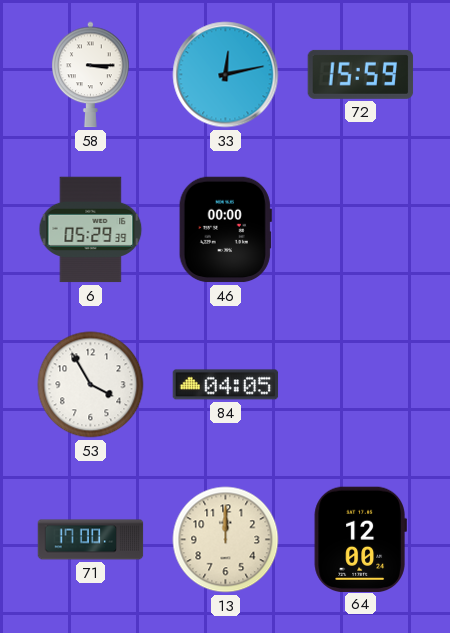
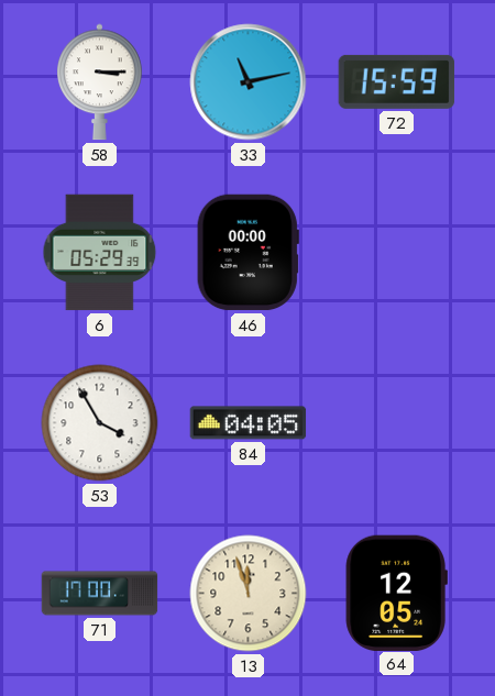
33: 12:13 -> 11:13
13: 12:00 -> 11:57
64: 12:00 -> 12:05
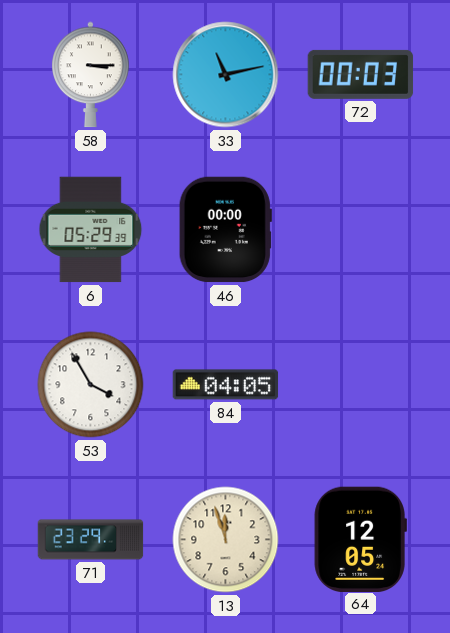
72: 15:59 -> 00:03
71: 17:00 -> 23:29
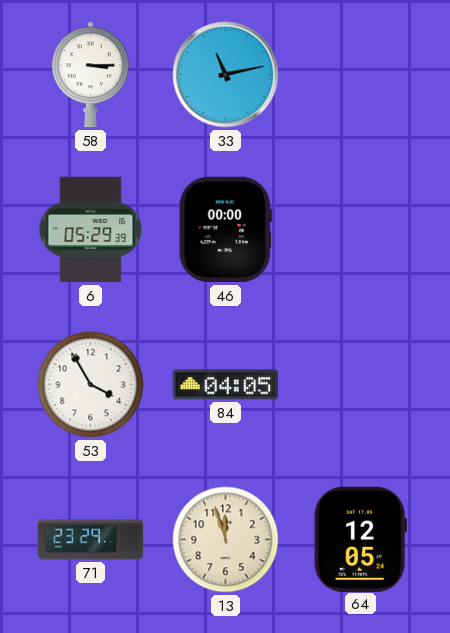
72: 00:03 -> none
